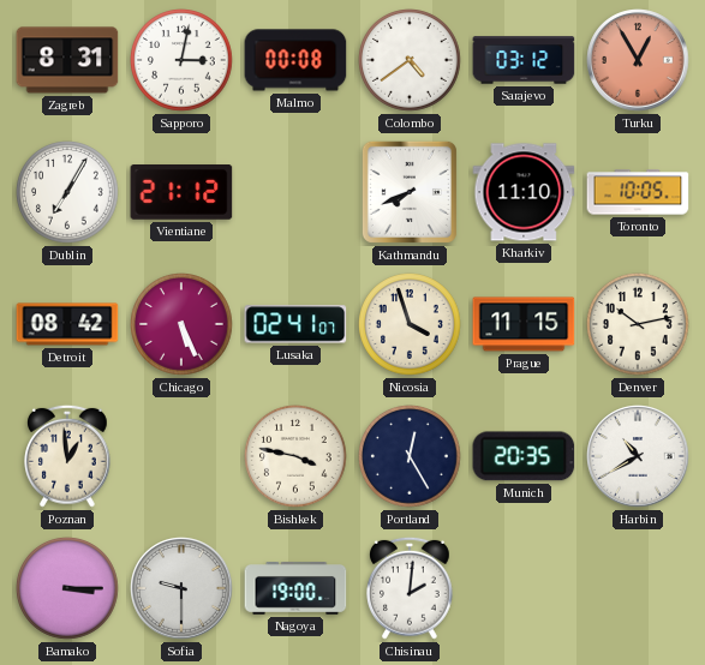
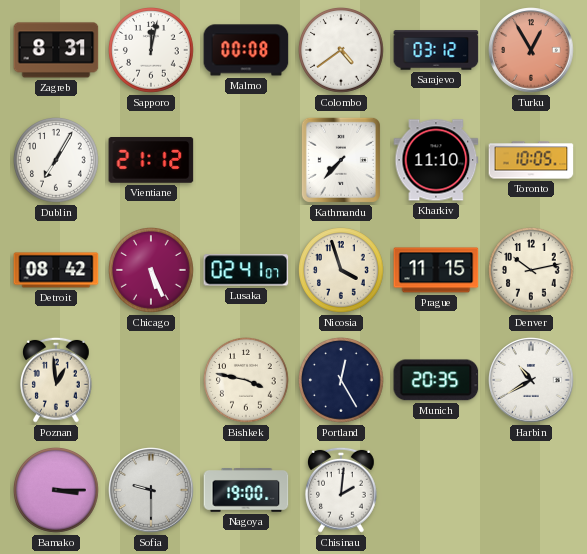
Sapporo: 3:02 -> 12:02
Kathmandu: 7:41 -> 7:37
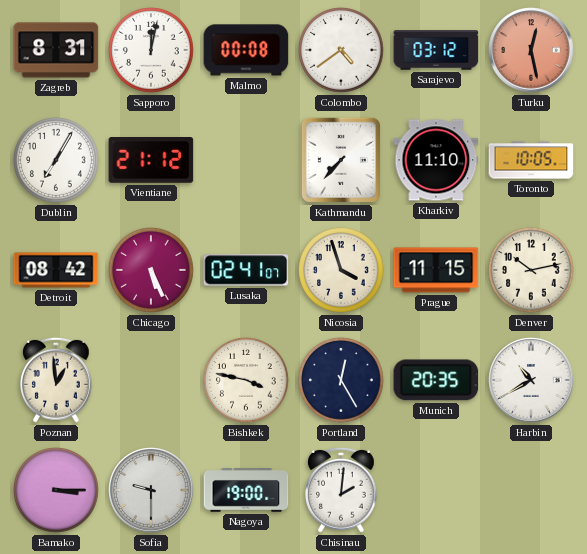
Turku: 12:55 -> 12:28
